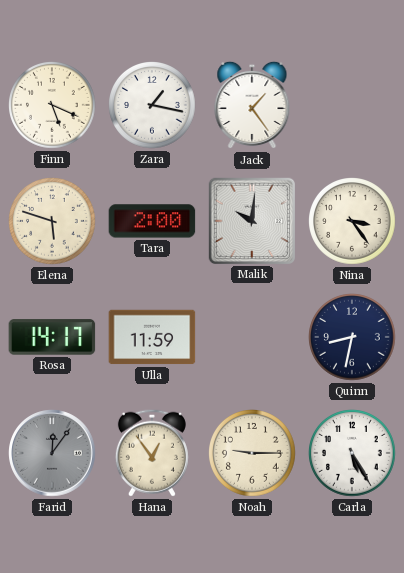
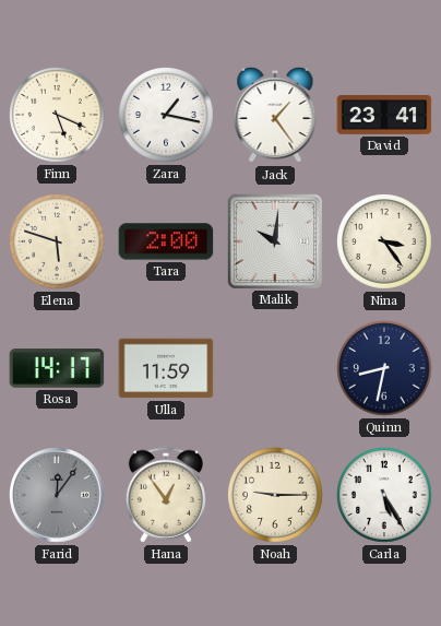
David: none -> 23:41
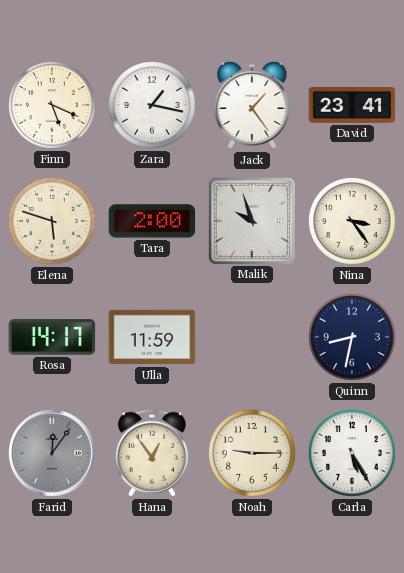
Malik: 10:01 -> 9:57
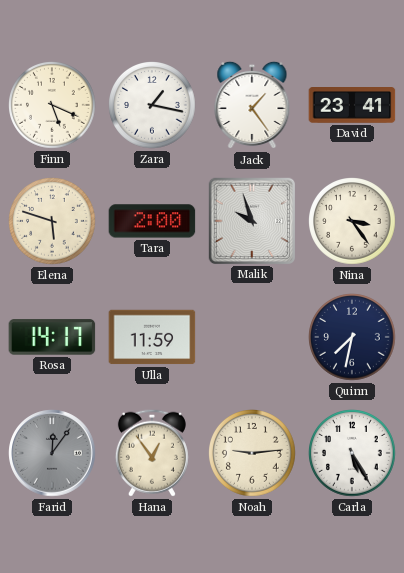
Quinn: 8:32 -> 7:32
Noah: 9:15 -> 9:14
